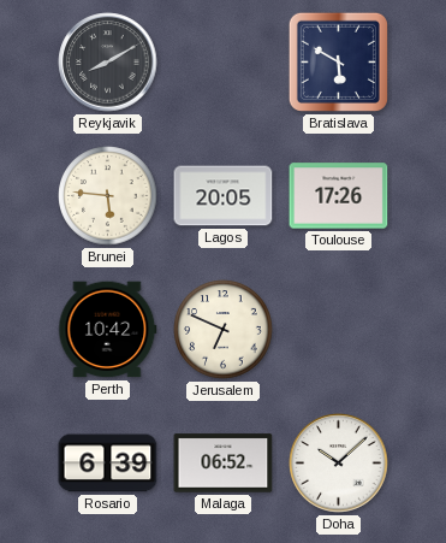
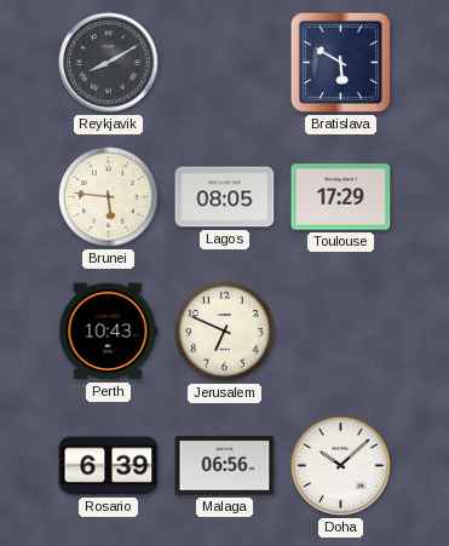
Lagos: 20:05 -> 08:05
Toulouse: 17:26 -> 17:29
Perth: 10:42 -> 10:43
Malaga: 06:52 -> 06:56
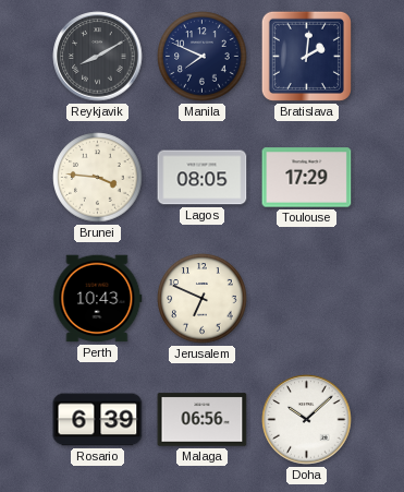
Manila: none -> 7:49
Bratislava: 5:50 -> 2:01
Brunei: 5:46 -> 3:46
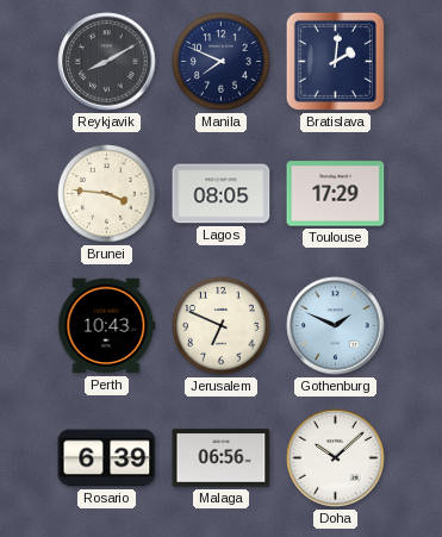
Gothenburg: none -> 1:49
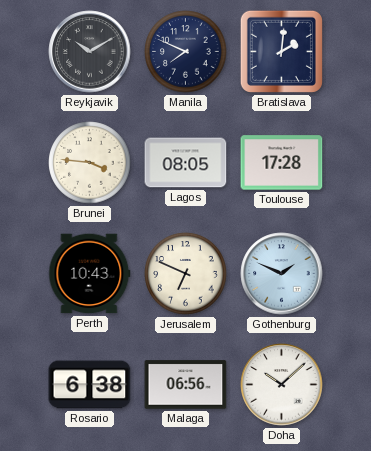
Reykjavik: 8:10 -> 10:10
Toulouse: 17:29 -> 17:28
Rosario: 6:39 -> 6:38
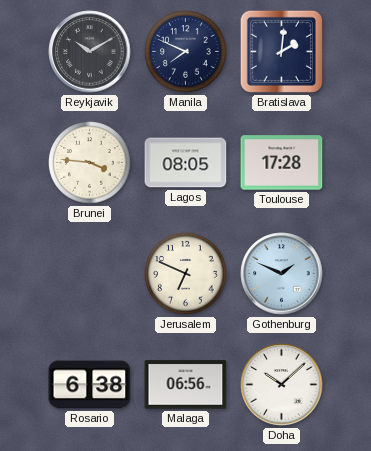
Perth: 10:43 -> none
